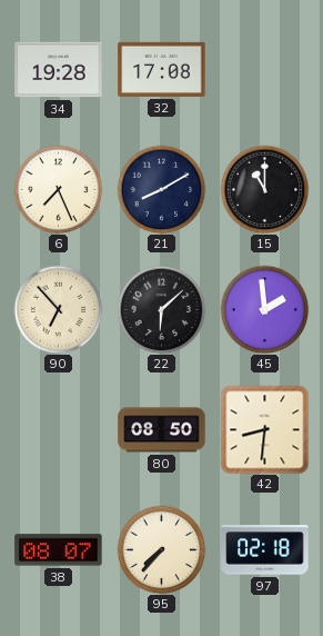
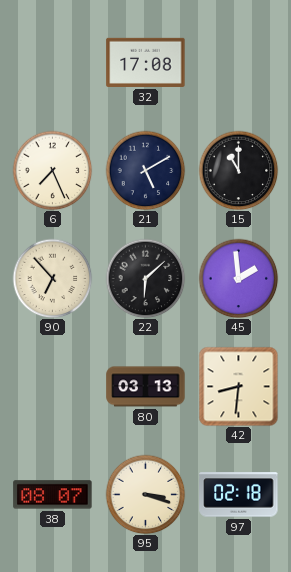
34: 19:28 -> none
21: 8:10 -> 5:10
80: 08:50 -> 03:13
95: 7:37 -> 3:18
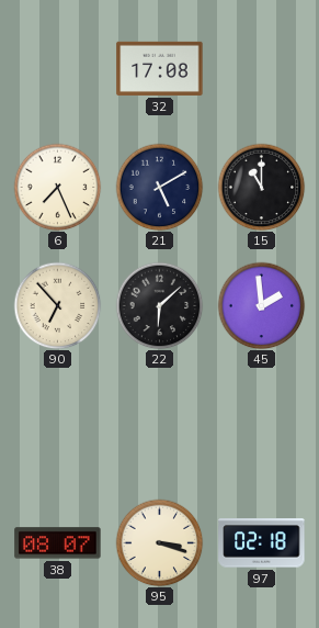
80: 03:13 -> none
42: 8:31 -> none
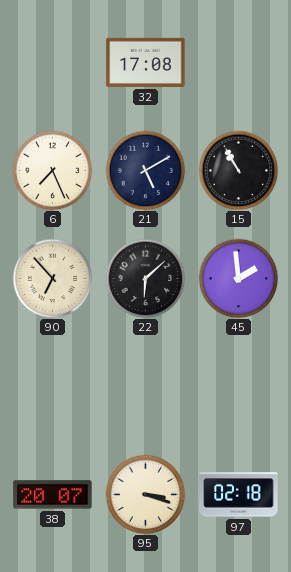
15: 11:00 -> 10:55
38: 08:07 -> 20:07
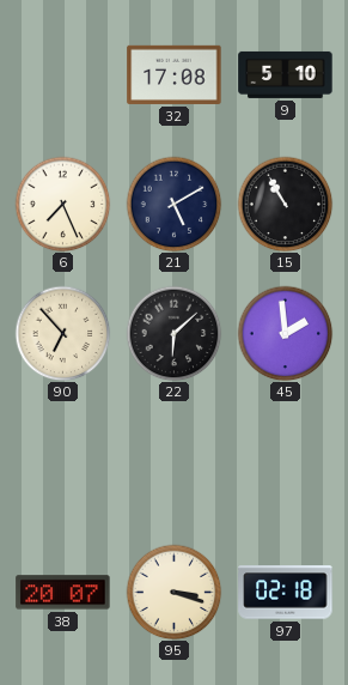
9: none -> 5:10
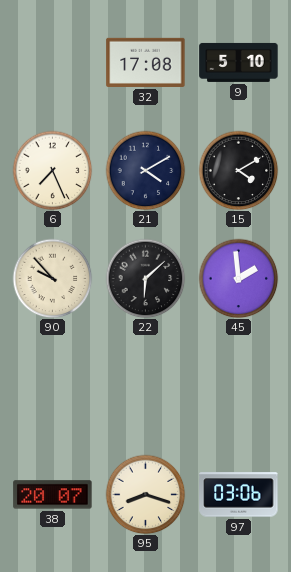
21: 5:10 -> 4:10
15: 10:55 -> 4:10
90: 6:53 -> 9:53
95: 3:18 -> 8:18
97: 02:18 -> 03:06
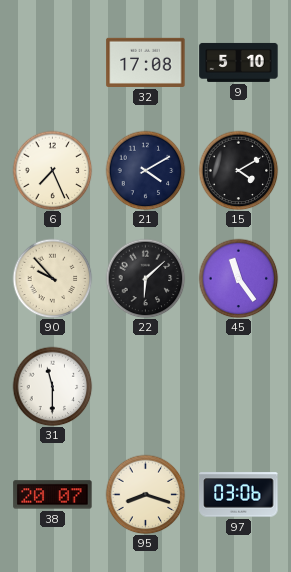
45: 1:59 -> 11:24
31: none -> 11:30
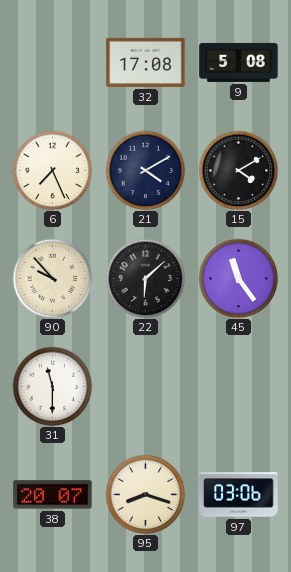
9: 5:10 -> 5:08
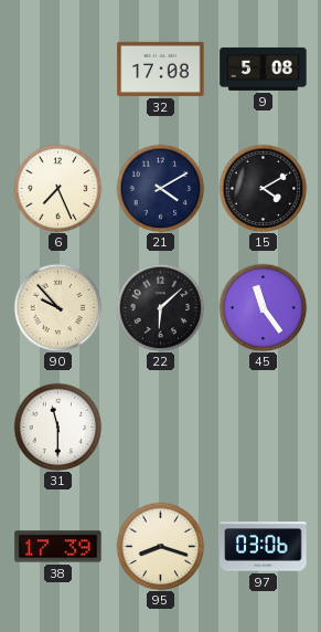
38: 20:07 -> 17:39
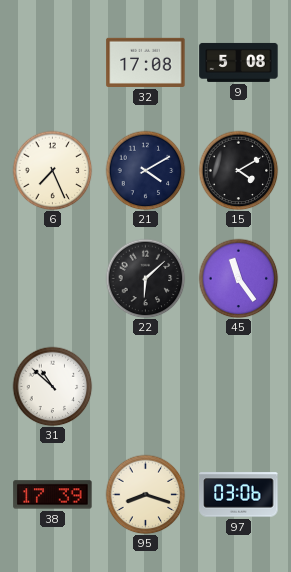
90: 9:53 -> none
31: 11:30 -> 10:52
